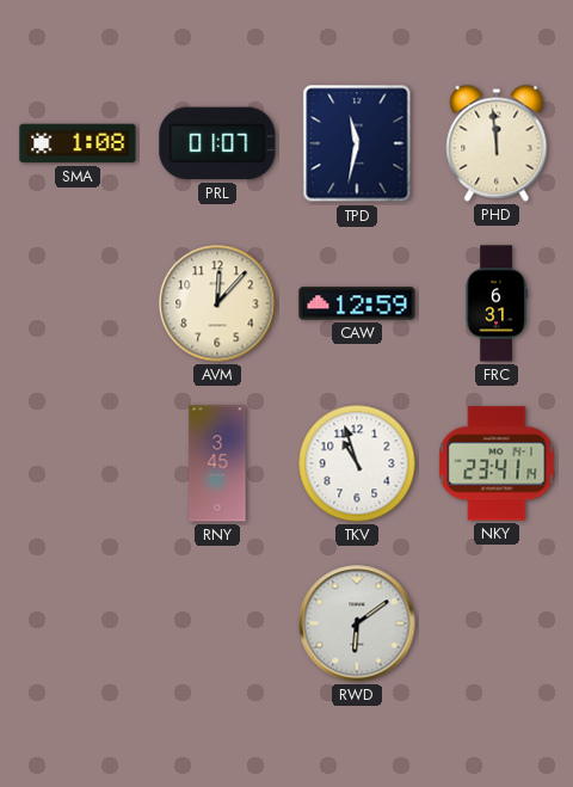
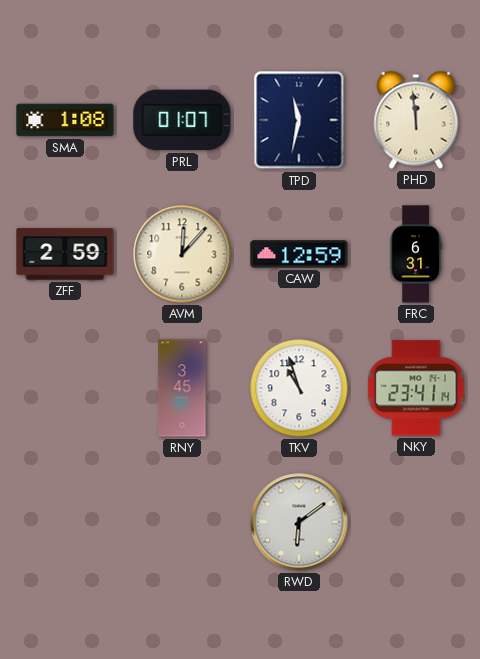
ZFF: none -> 2:59
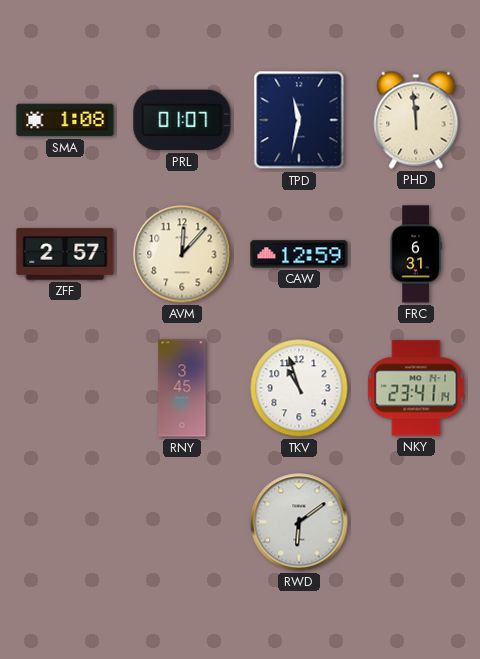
ZFF: 2:59 -> 2:57
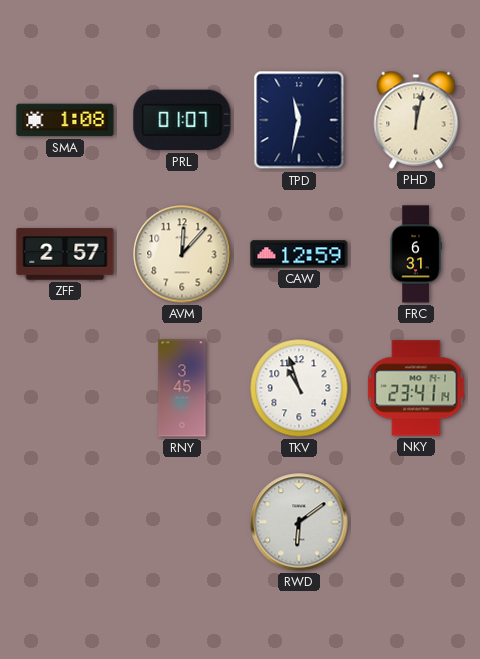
PHD: 11:59 -> 12:02
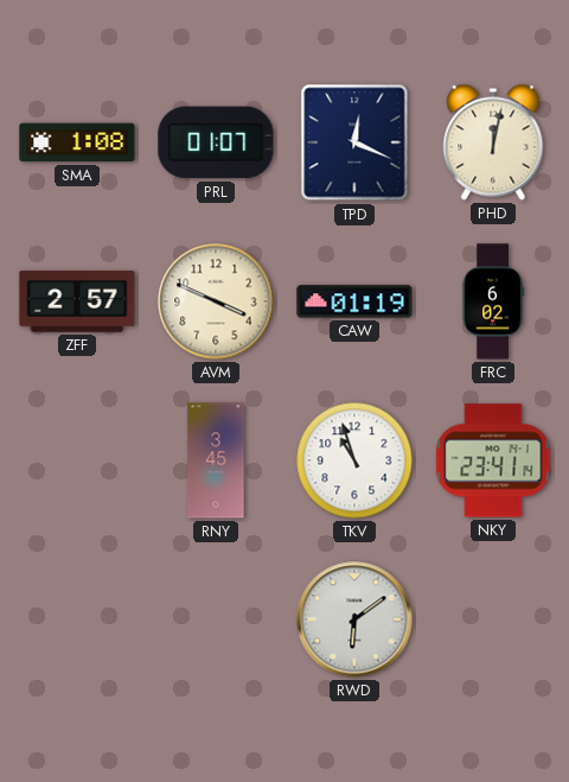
TPD: 11:32 -> 12:19
AVM: 12:07 -> 3:49
CAW: 12:59 -> 01:19
FRC: 6:31 -> 6:02
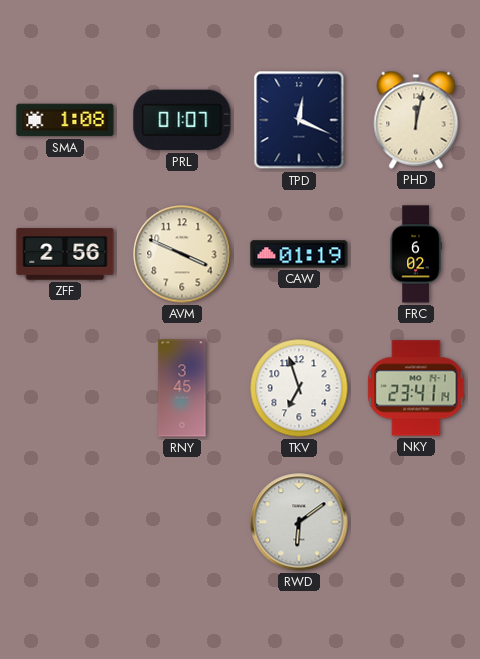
ZFF: 2:57 -> 2:56
TKV: 10:57 -> 6:57
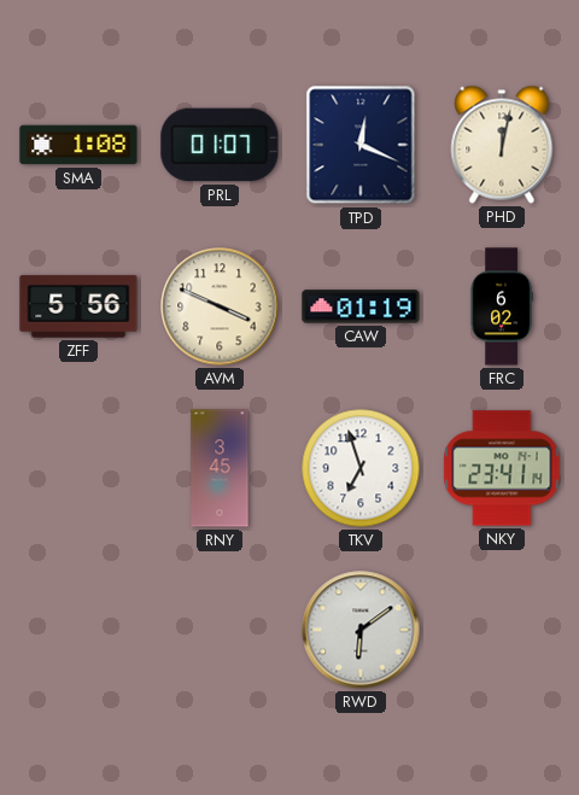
ZFF: 2:56 -> 5:56
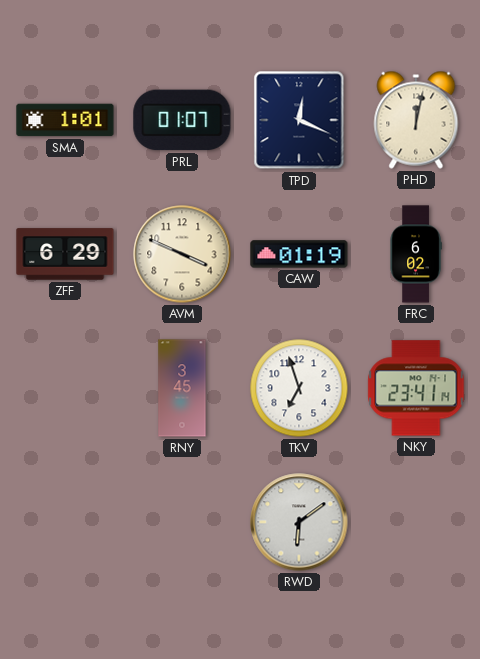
SMA: 1:08 -> 1:01
ZFF: 5:56 -> 6:29
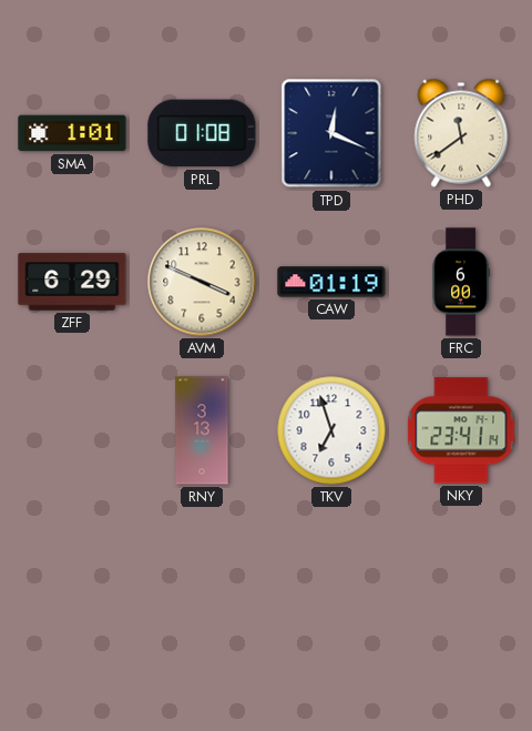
PRL: 01:07 -> 01:08
PHD: 12:02 -> 11:39
FRC: 6:02 -> 6:00
RNY: 3:45 -> 3:13
RWD: 6:09 -> none
